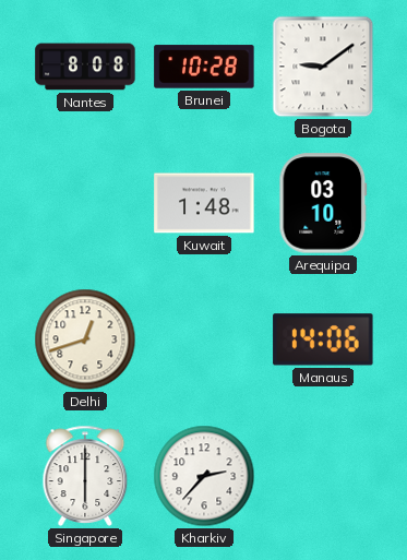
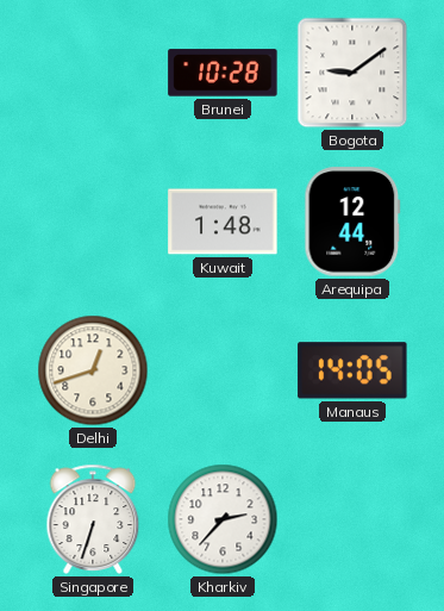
Nantes: 8:08 -> none
Arequipa: 03:10 -> 12:44
Manaus: 14:06 -> 14:05
Singapore: 6:00 -> 6:33
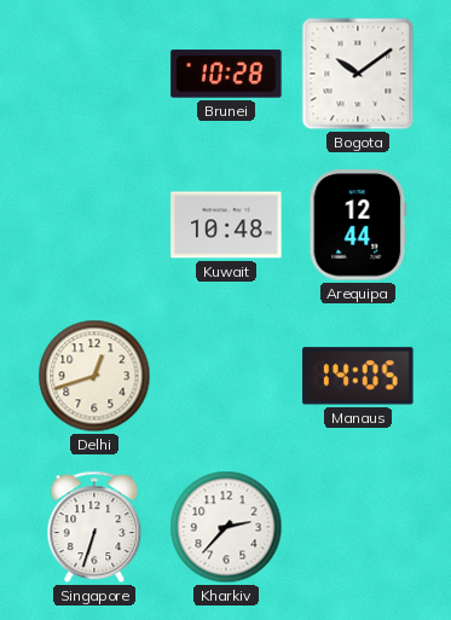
Bogota: 9:09 -> 10:09
Kuwait: 1:48 -> 10:48
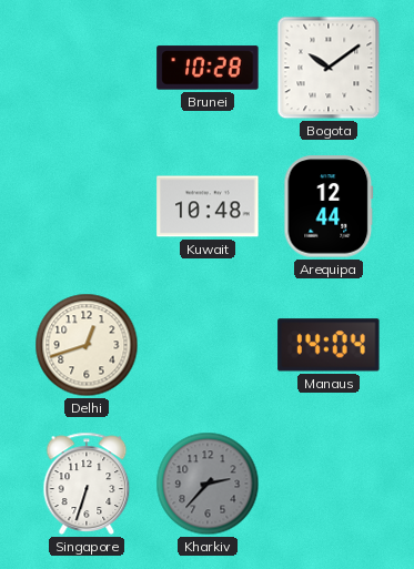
Manaus: 14:05 -> 14:04
Kharkiv dial: white -> grey
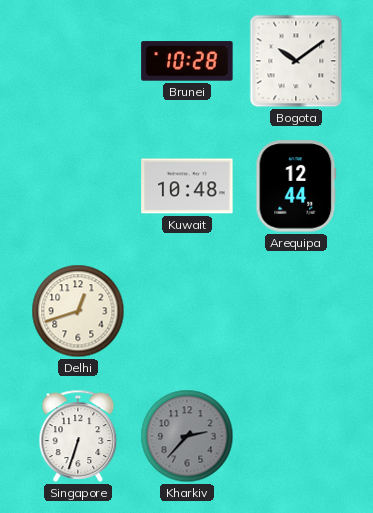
Manaus: 14:04 -> none
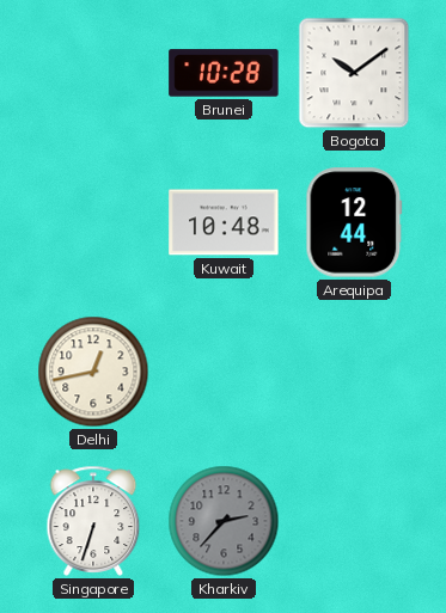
Delhi: 12:42 -> 12:43
